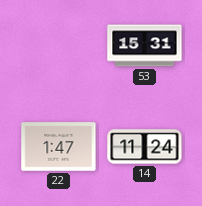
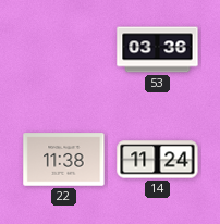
53: 15:31 -> 03:36
22: 1:47 -> 11:38
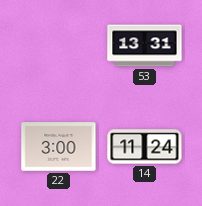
53: 03:36 -> 13:31
22: 11:38 -> 3:00
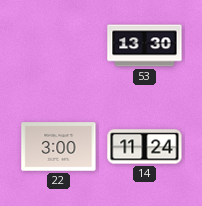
53: 13:31 -> 13:30
